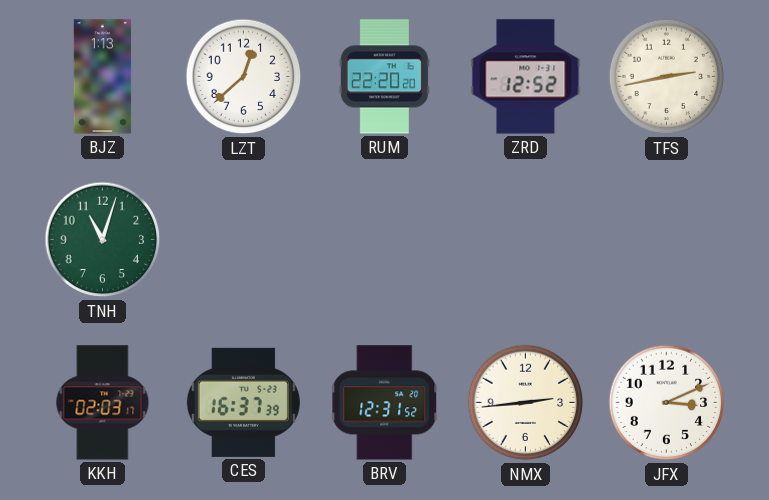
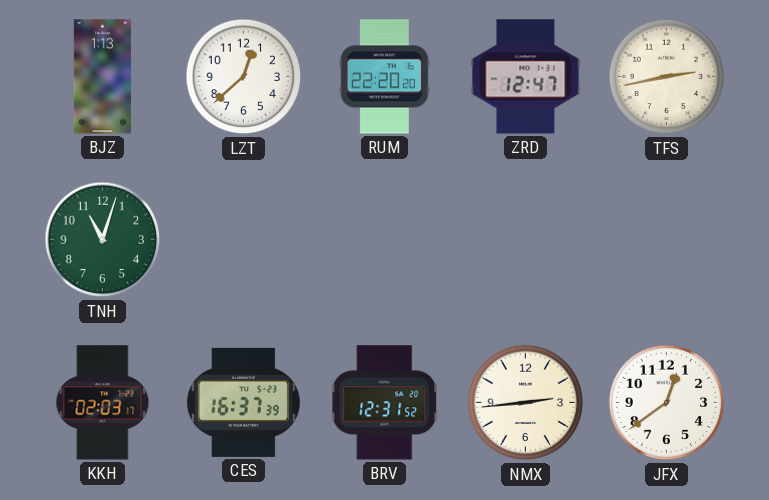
ZRD: 12:52 -> 12:47
JFX: 3:11 -> 12:39
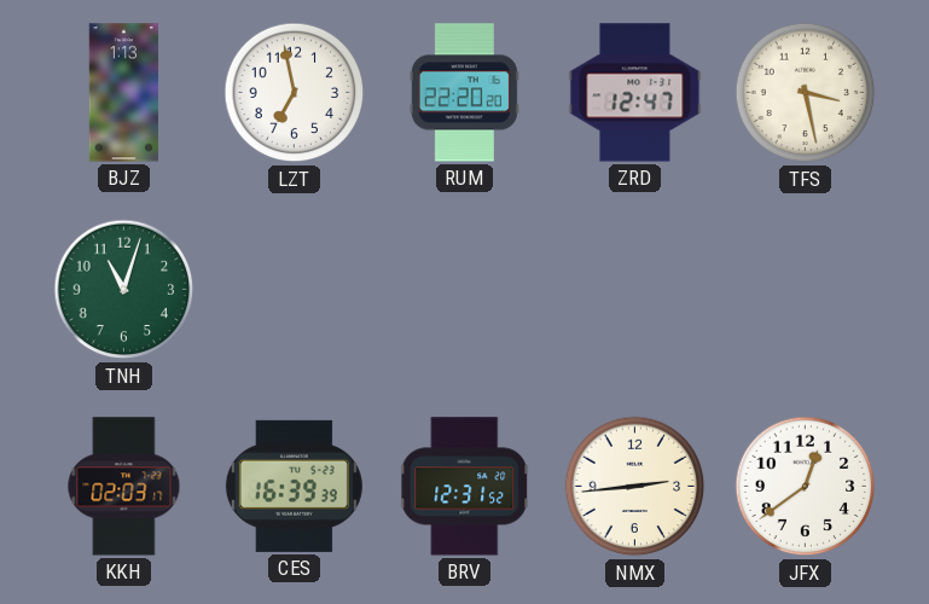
LZT: 12:38 -> 6:58
TFS: 2:43 -> 3:28
CES: 16:37 -> 16:39
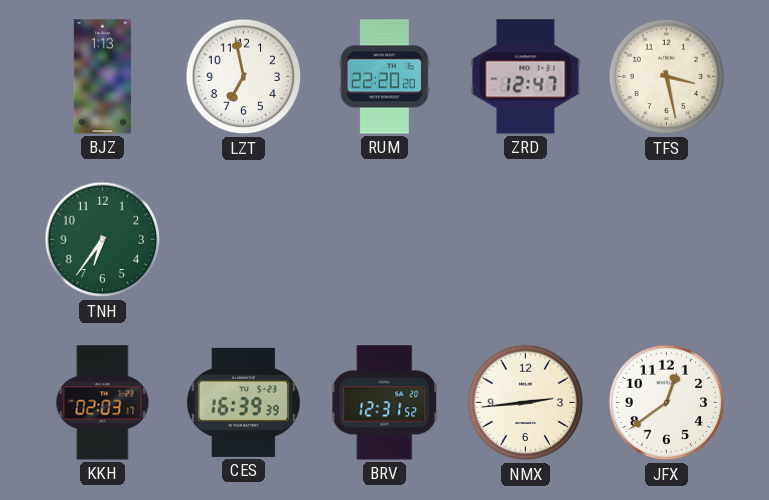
TNH: 11:03 -> 6:36
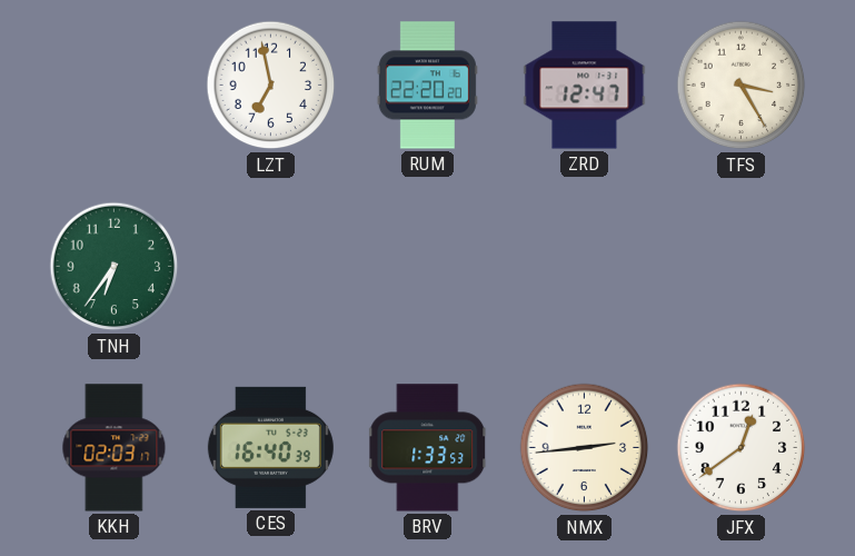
BJZ: 1:13 -> none
TFS: 3:28 -> 3:25
CES: 16:39 -> 16:40
BRV: 12:31 -> 1:33
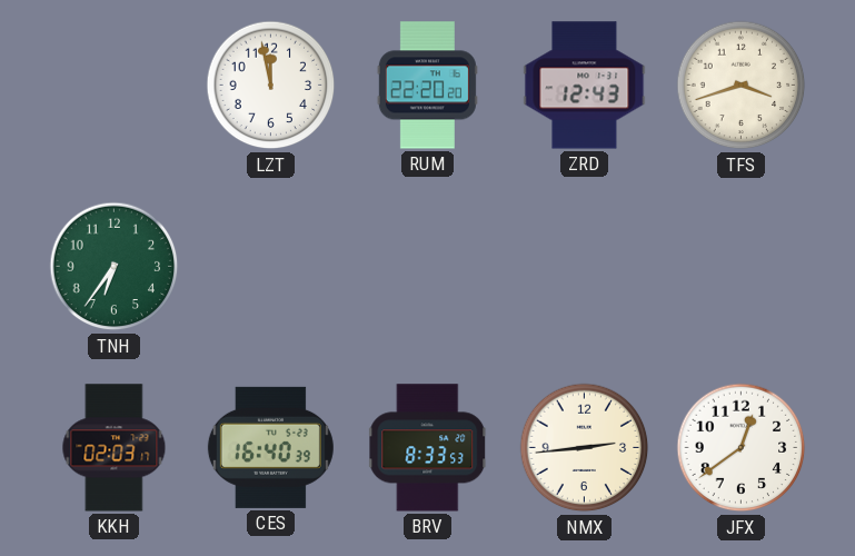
LZT: 6:58 -> 11:58
ZRD: 12:47 -> 12:43
TFS: 3:25 -> 3:42
BRV: 1:33 -> 8:33
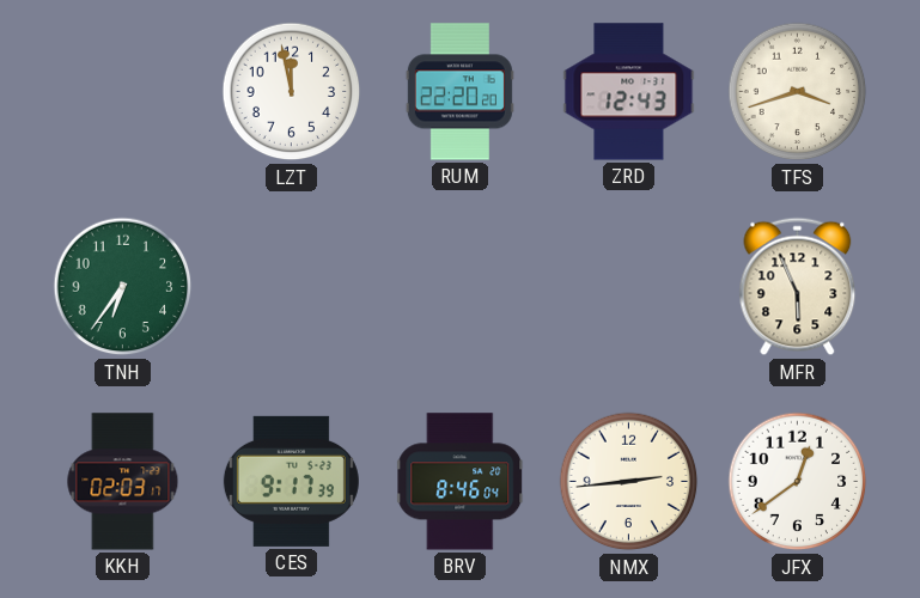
MFR: none -> 5:56
CES: 16:40 -> 9:17
BRV: 8:33 -> 8:46
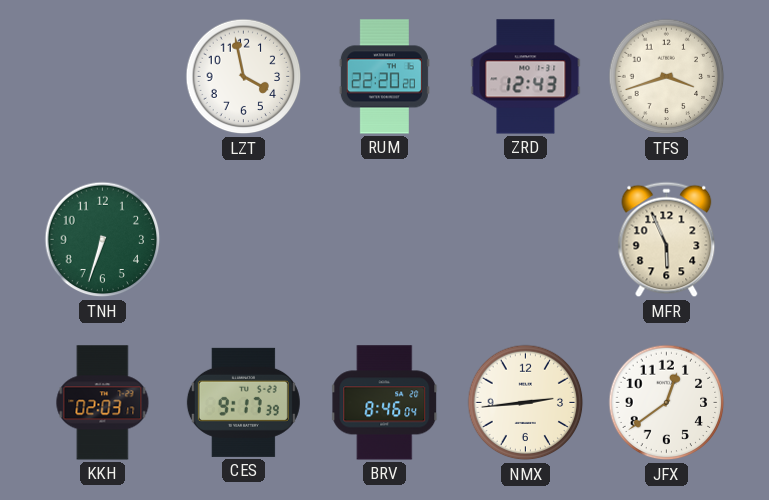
LZT: 11:58 -> 3:58
TNH: 6:36 -> 6:33
